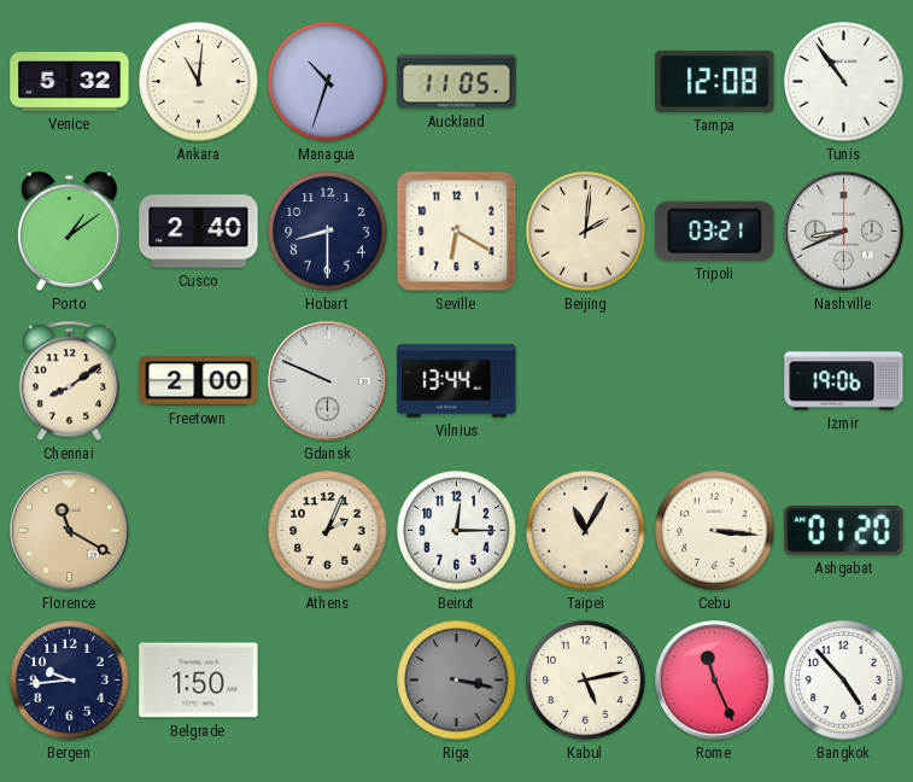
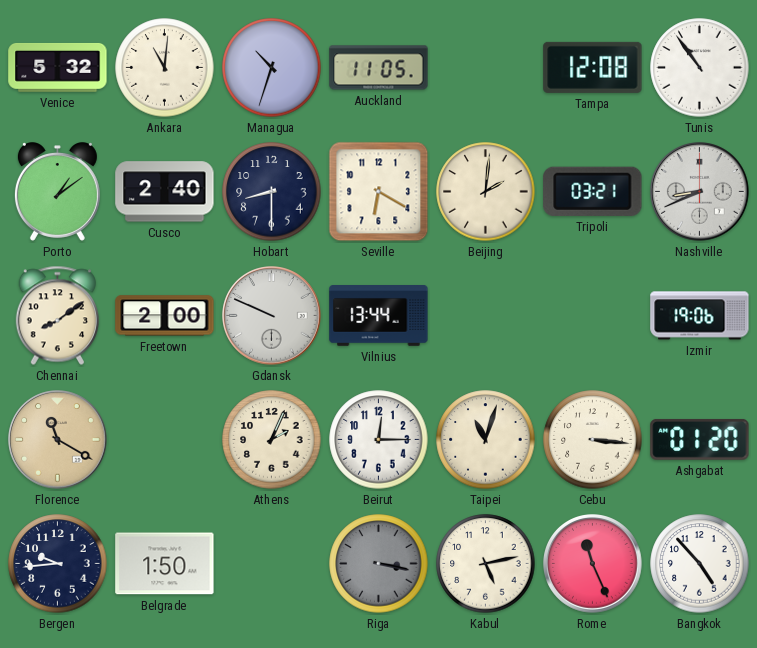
Taipei: 11:05 -> 11:03
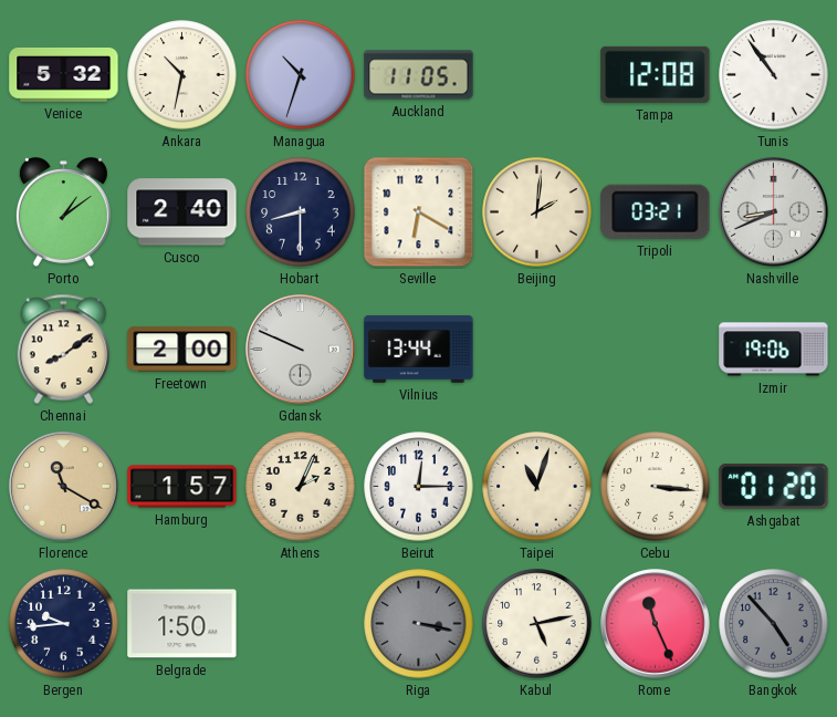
Ankara: 11:01 -> 10:32
Hamburg: none -> 1:57
Bangkok dial: white -> grey
